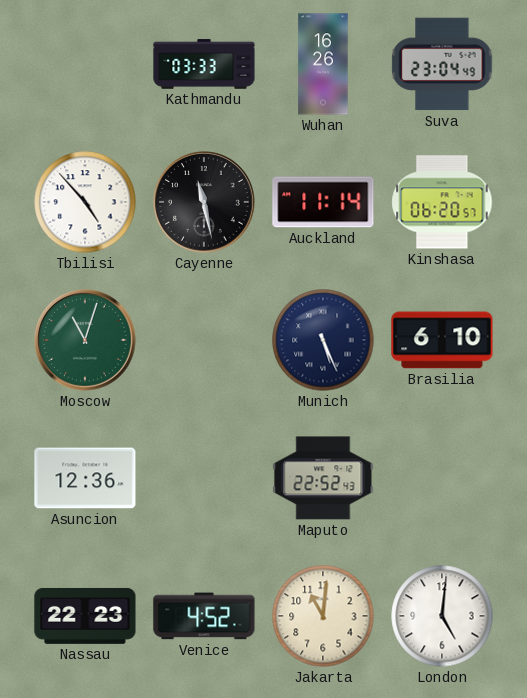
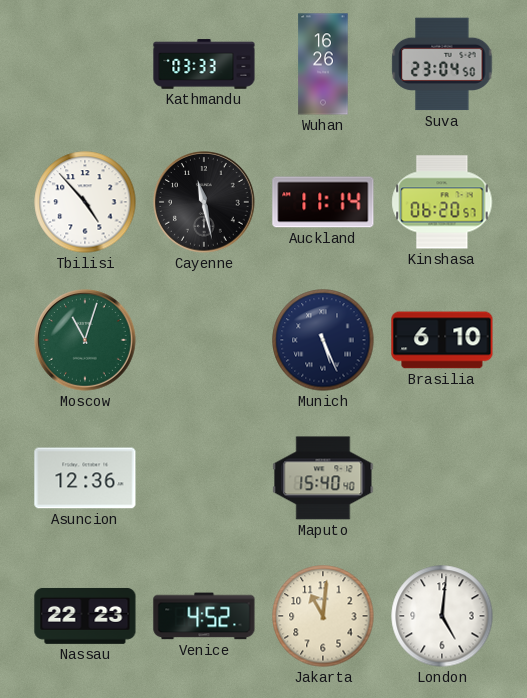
Suva: 23:04:49 -> 23:04:50
Maputo: 22:52 -> 15:40
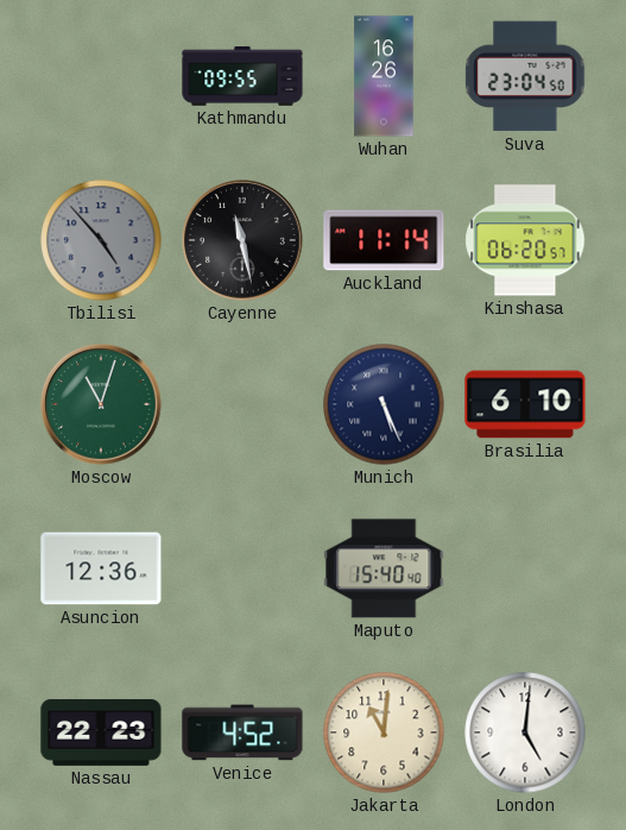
Kathmandu: 03:33 -> 09:55
Tbilisi dial: white -> grey
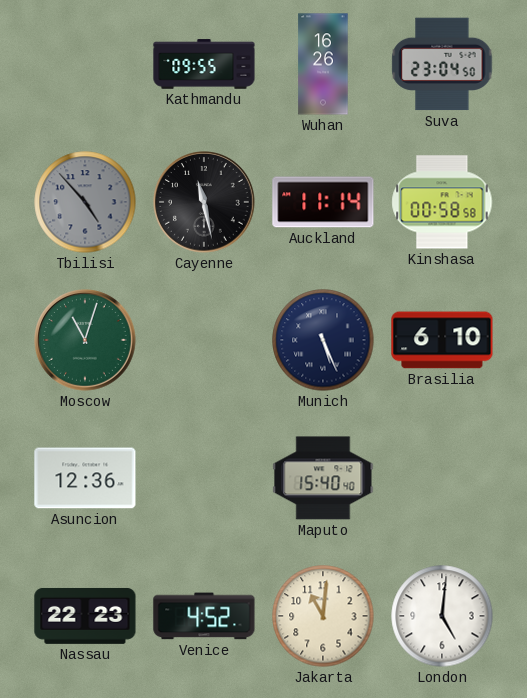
Kinshasa: 06:20 -> 00:58
